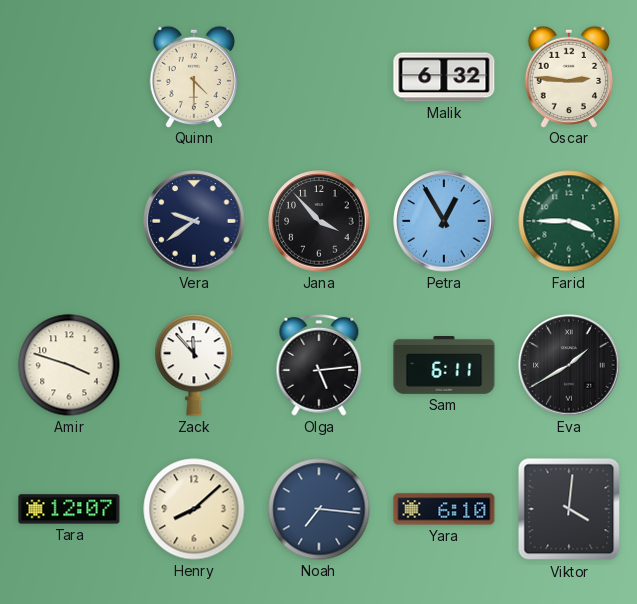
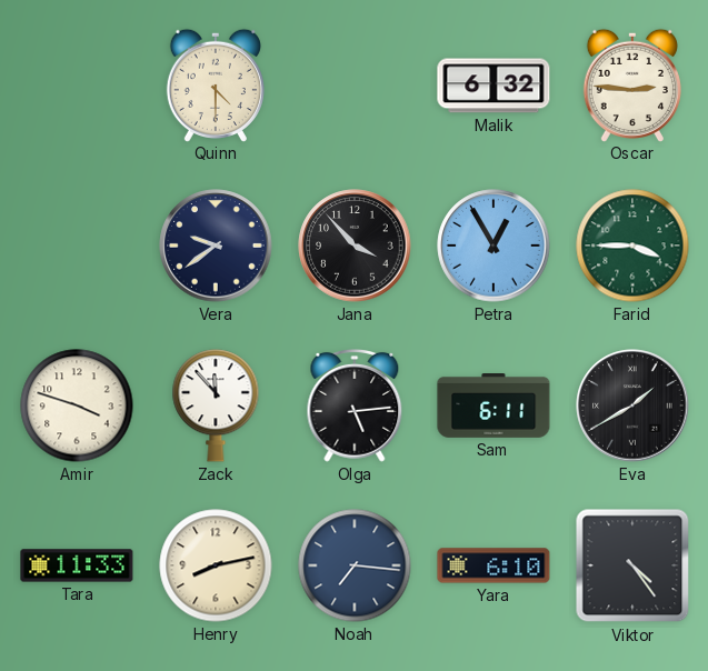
Tara: 12:07 -> 11:33
Henry: 8:08 -> 8:13
Viktor: 4:01 -> 4:24
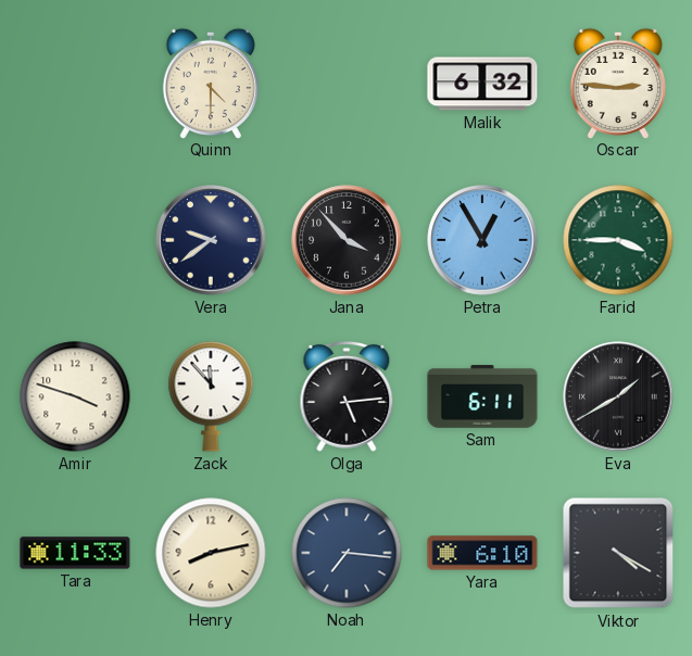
Viktor: 4:24 -> 4:20
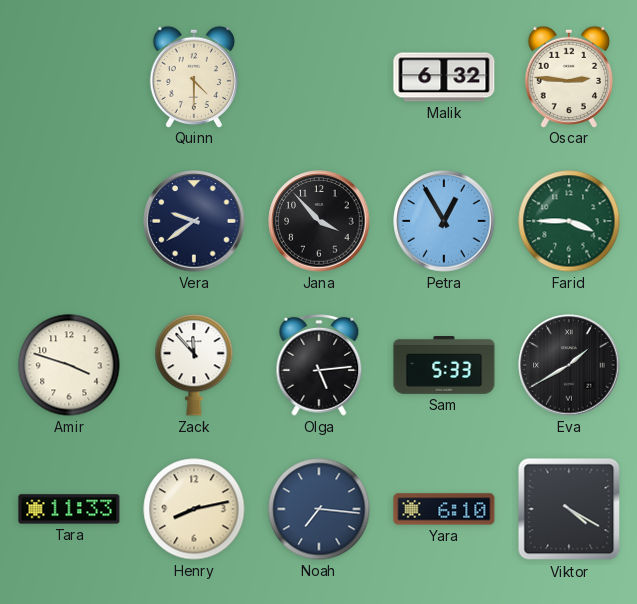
Sam: 6:11 -> 5:33
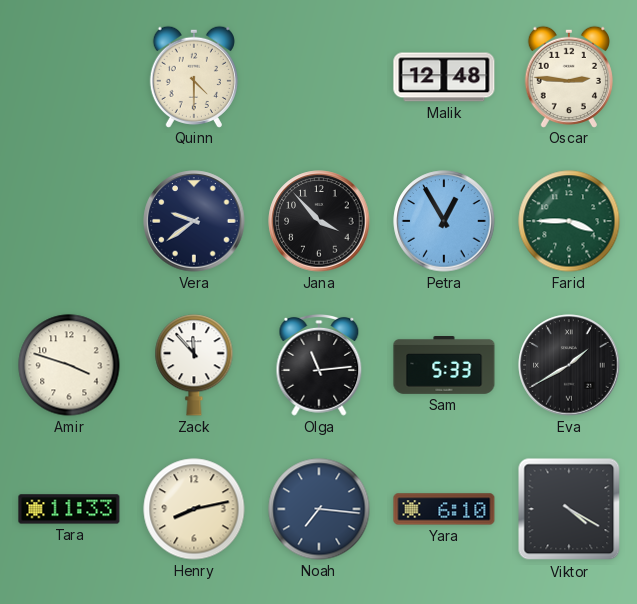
Malik: 6:32 -> 12:48
Olga: 5:14 -> 11:14
